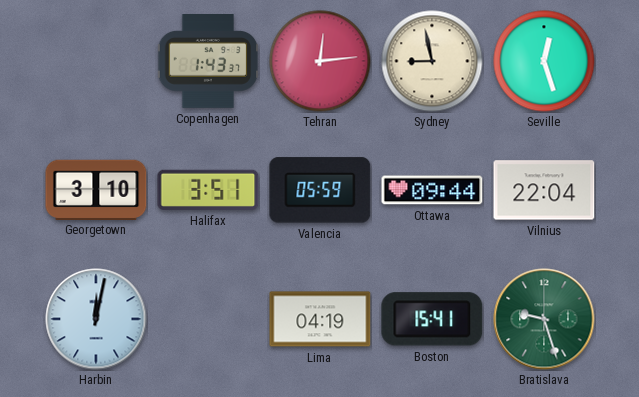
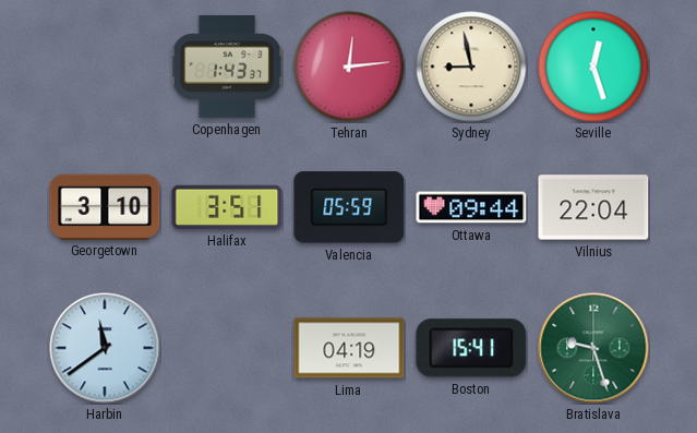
Harbin: 12:02 -> 11:39
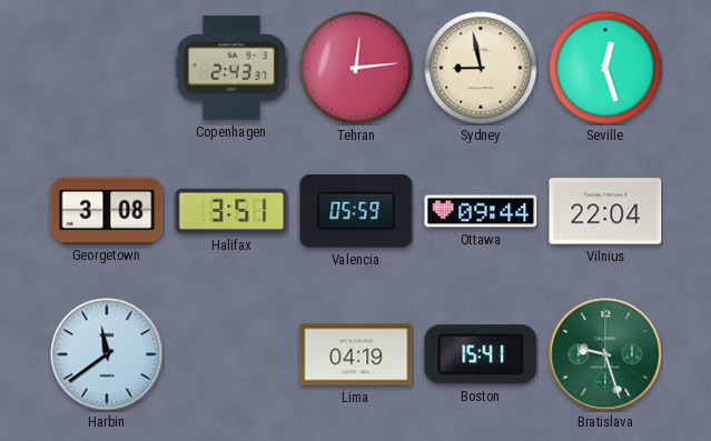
Copenhagen: 1:43 -> 2:43
Georgetown: 3:10 -> 3:08
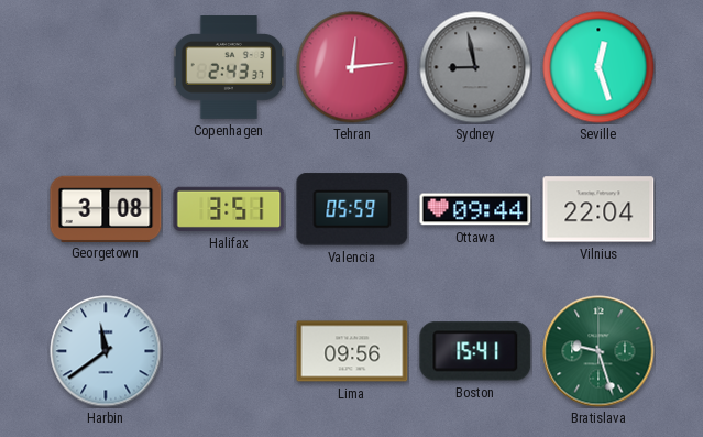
Sydney dial: cream -> grey
Lima: 04:19 -> 09:56
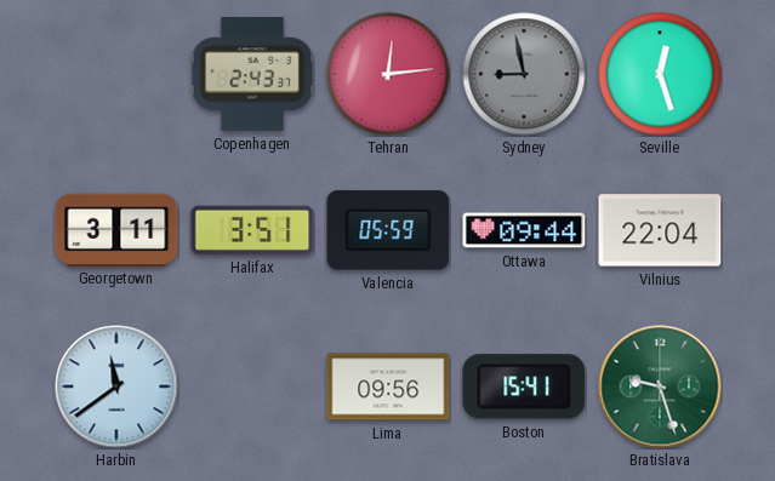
Georgetown: 3:08 -> 3:11
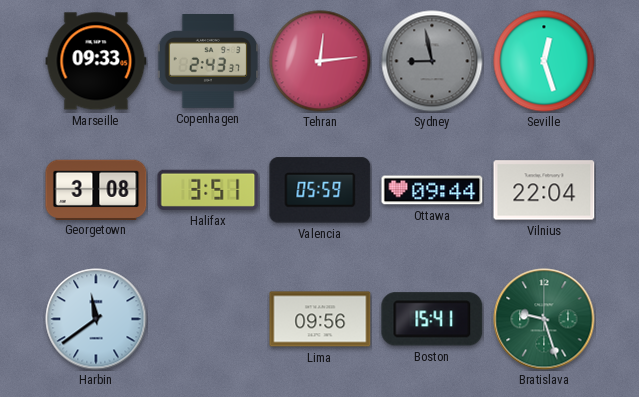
Marseille: none -> 09:33
Georgetown: 3:11 -> 3:08
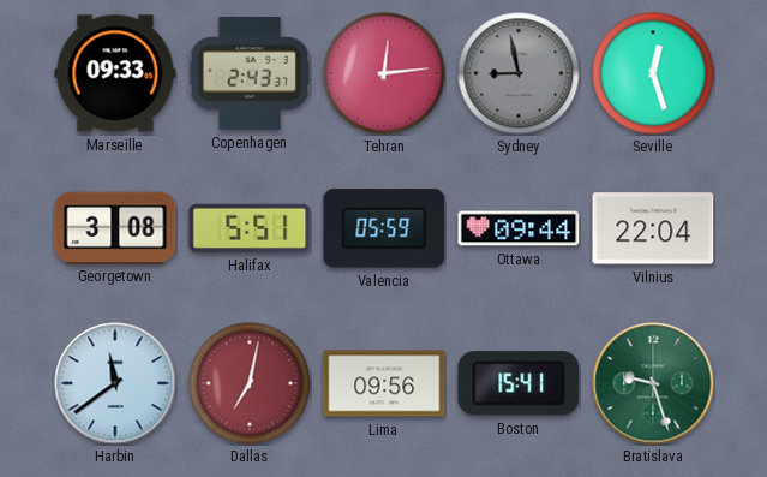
Halifax: 3:51 -> 5:51
Dallas: none -> 7:02
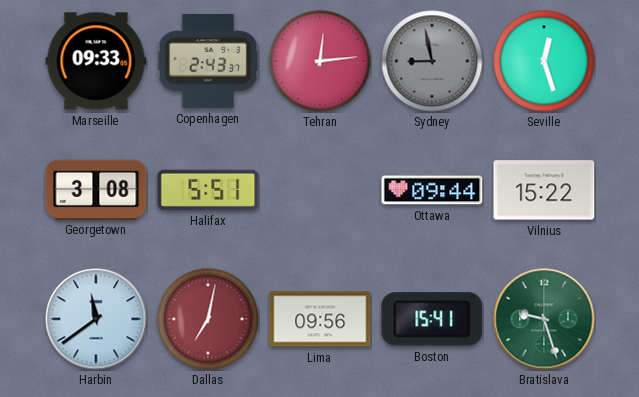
Valencia: 05:59 -> none
Vilnius: 22:04 -> 15:22
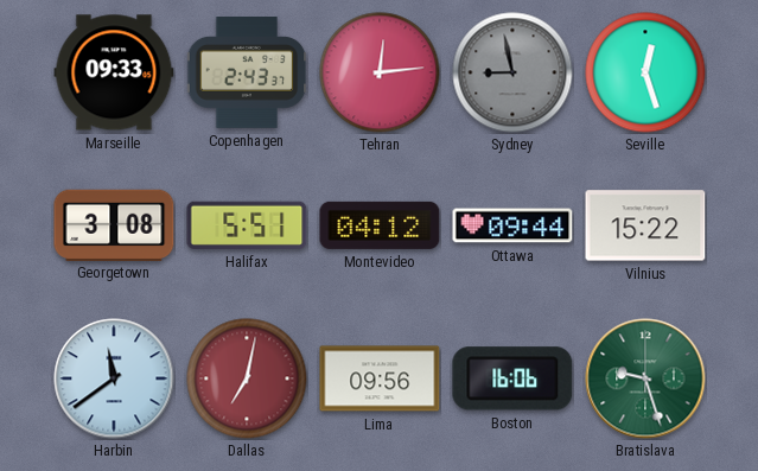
Montevideo: none -> 04:12
Boston: 15:41 -> 16:06
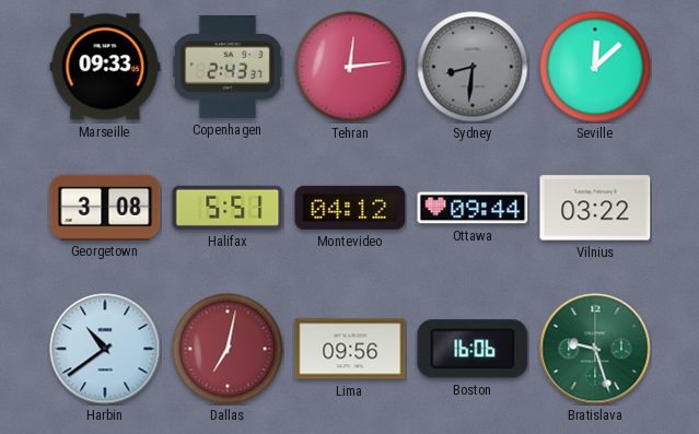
Sydney: 8:58 -> 8:31
Seville: 12:27 -> 12:08
Vilnius: 15:22 -> 03:22
Harbin: 11:39 -> 10:39
